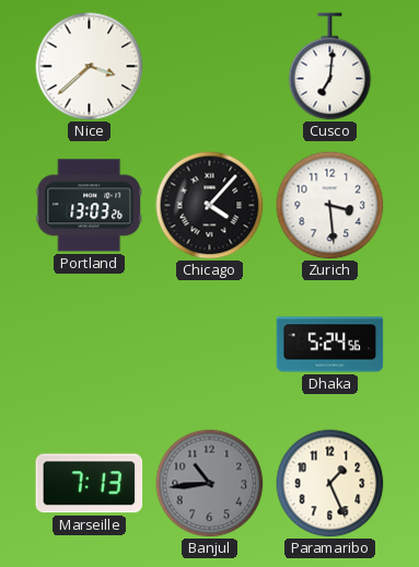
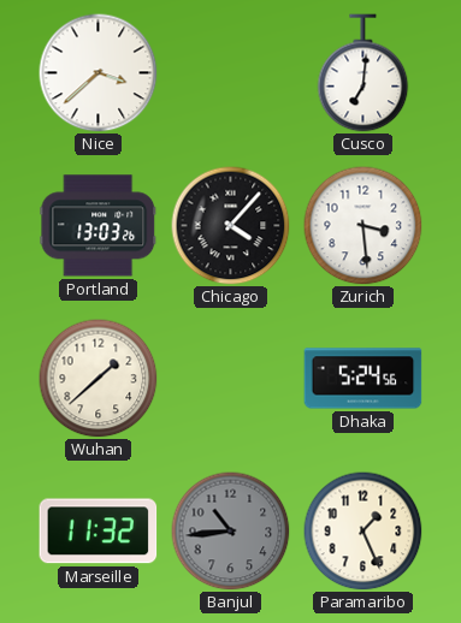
Wuhan: none -> 1:38
Marseille: 7:13 -> 11:32
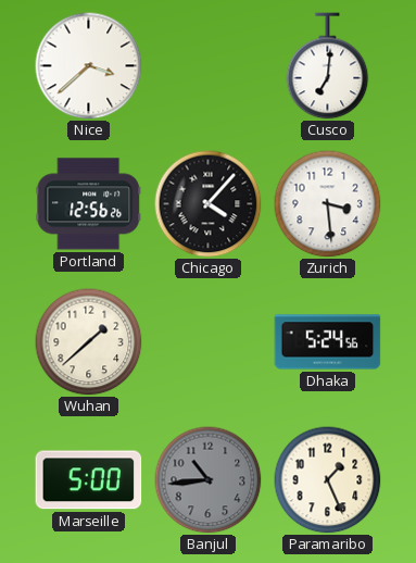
Portland: 13:03 -> 12:56
Marseille: 11:32 -> 5:00
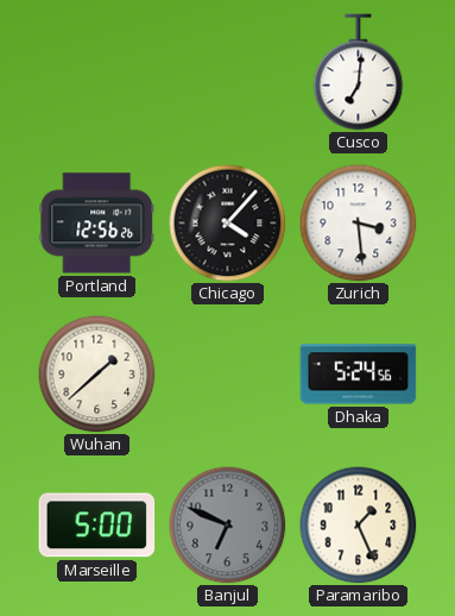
Nice: 3:38 -> none
Banjul: 10:44 -> 6:49
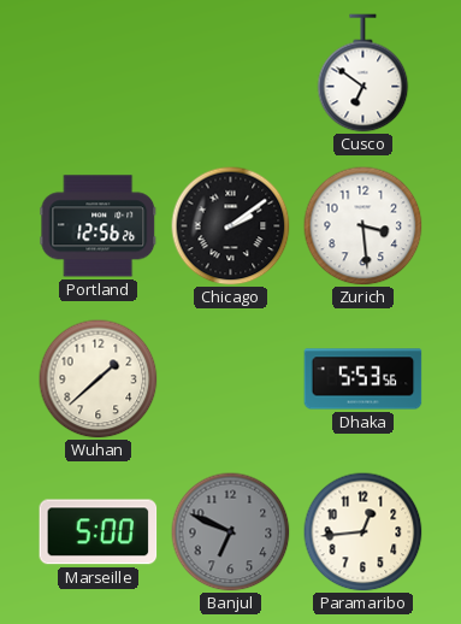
Cusco: 7:01 -> 6:51
Chicago: 4:07 -> 2:09
Dhaka: 5:24 -> 5:53
Paramaribo: 1:26 -> 12:44
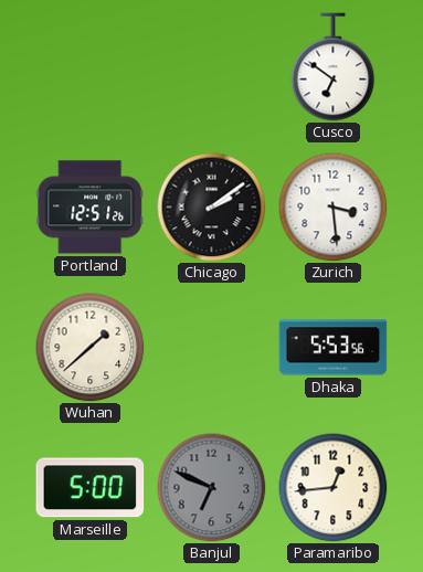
Portland: 12:56 -> 12:51
